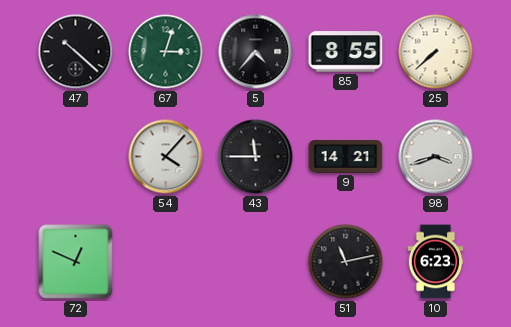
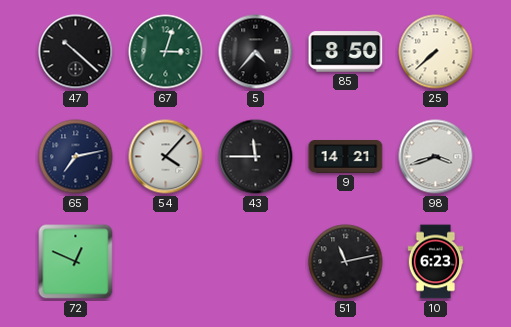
85: 8:55 -> 8:50
65: none -> 7:13
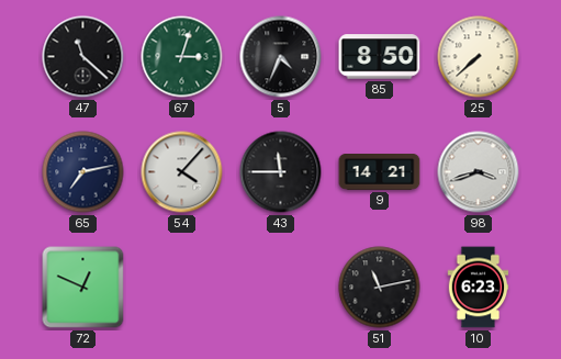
47: 10:22 -> 11:22
5: 4:37 -> 4:34
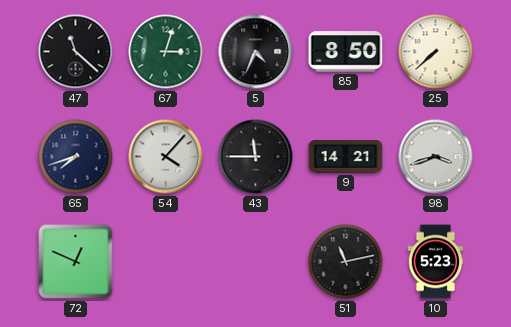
65: 7:13 -> 7:42
10: 6:23 -> 5:23
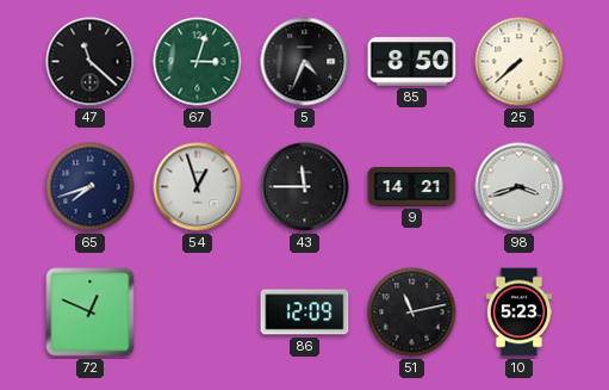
54: 4:07 -> 12:57
86: none -> 12:09
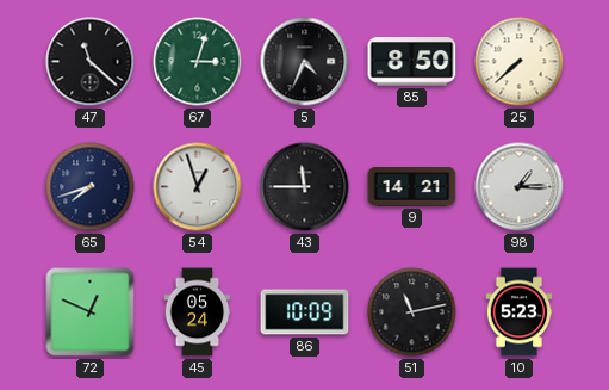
98: 3:42 -> 1:15
45: none -> 05:24
86: 12:09 -> 10:09
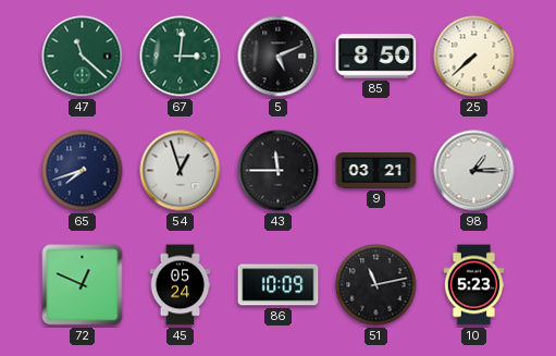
47 dial: black -> green
67: 3:03 -> 3:01
5: 4:34 -> 5:11
9: 14:21 -> 03:21
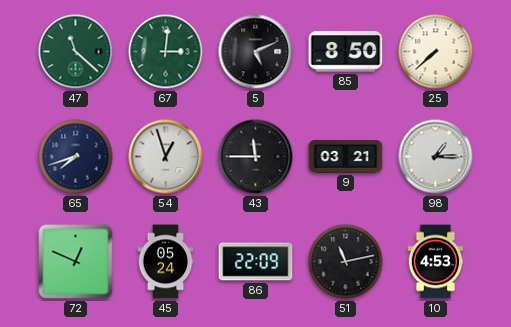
86: 10:09 -> 22:09
10: 5:23 -> 4:53
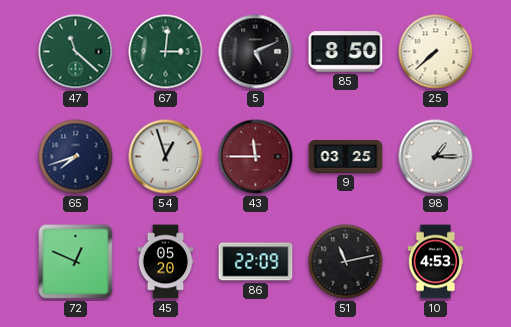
43 dial: black -> burgundy
9: 03:21 -> 03:25
45: 05:24 -> 05:20
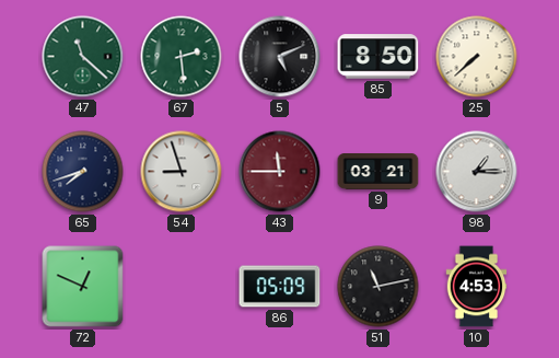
67: 3:01 -> 2:29
54: 12:57 -> 8:57
9: 03:25 -> 03:21
45: 05:20 -> none
86: 22:09 -> 05:09
